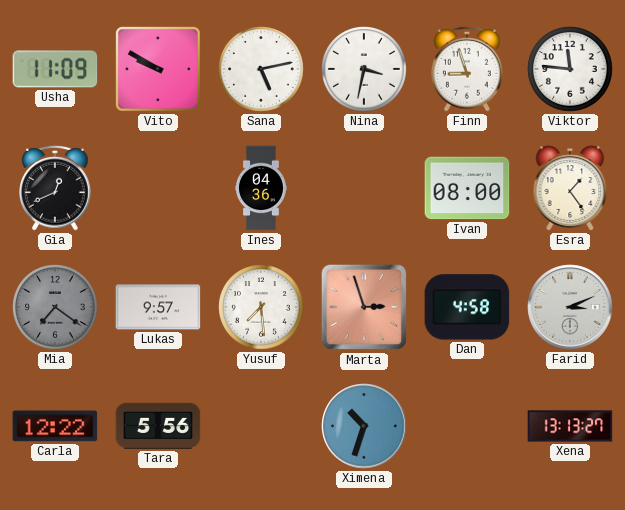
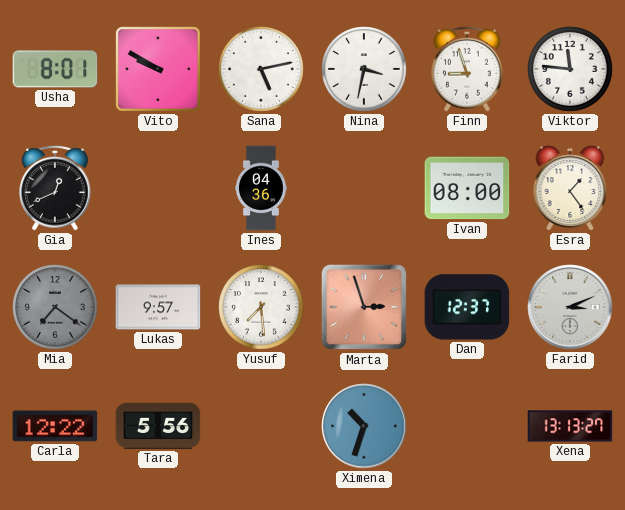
Usha: 11:09 -> 8:01
Dan: 4:58 -> 12:37
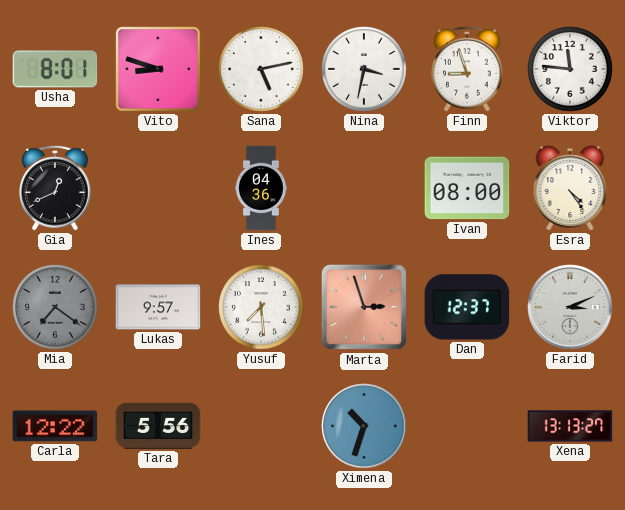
Vito: 9:50 -> 8:48
Esra: 1:24 -> 4:24
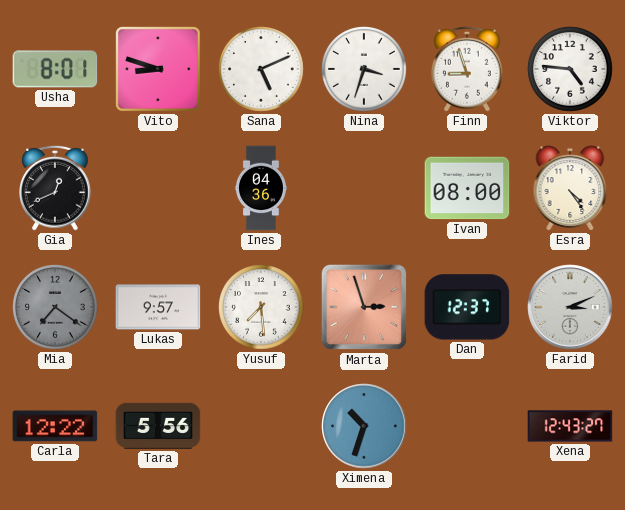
Sana: 5:13 -> 5:11
Nina: 3:32 -> 3:33
Viktor: 11:46 -> 4:46
Xena: 13:13 -> 12:43
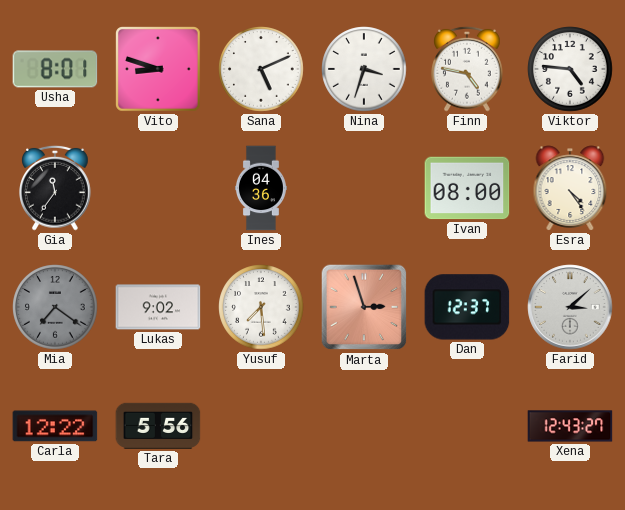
Finn: 8:57 -> 4:47
Gia: 12:41 -> 11:36
Lukas: 9:57 -> 9:02
Farid: 3:11 -> 3:08
Ximena: 10:33 -> none
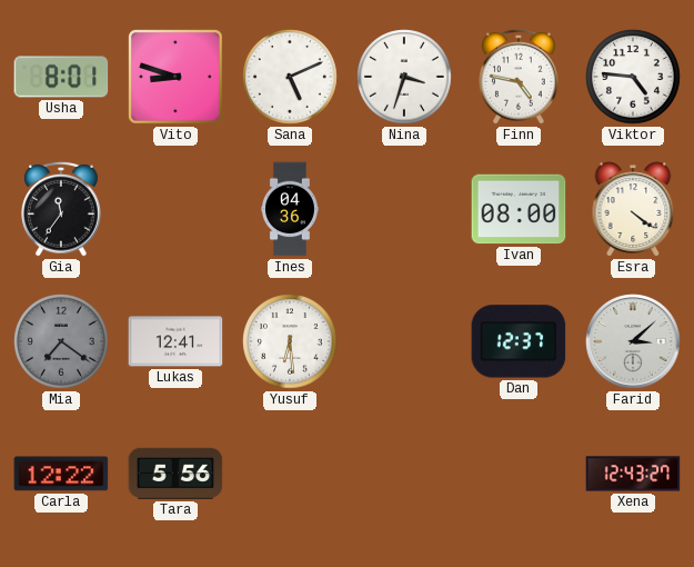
Esra: 4:24 -> 4:21
Lukas: 9:02 -> 12:41
Yusuf: 7:29 -> 6:29
Marta: 2:57 -> none
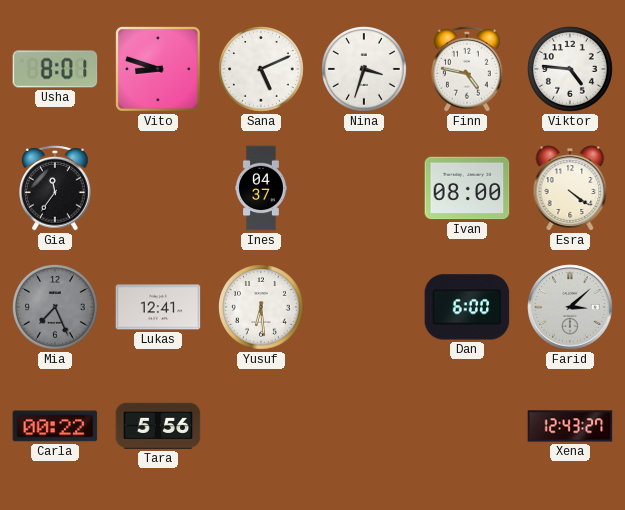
Ines: 04:36 -> 04:37
Mia: 7:21 -> 7:26
Dan: 12:37 -> 6:00
Carla: 12:22 -> 00:22
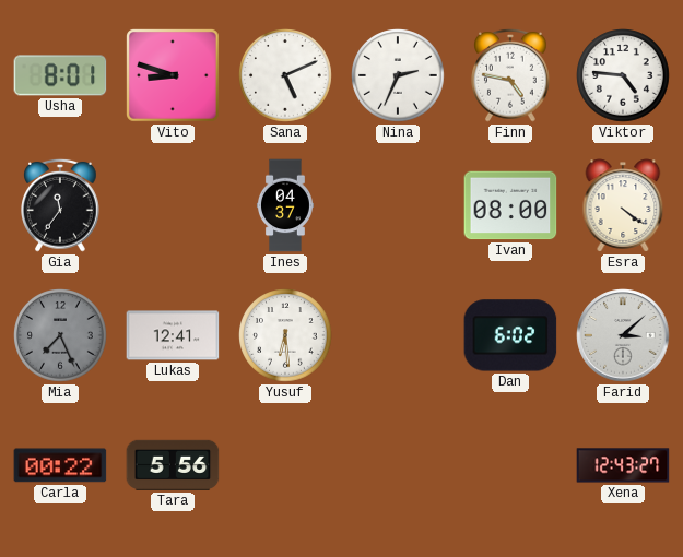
Nina: 3:33 -> 2:34
Dan: 6:00 -> 6:02
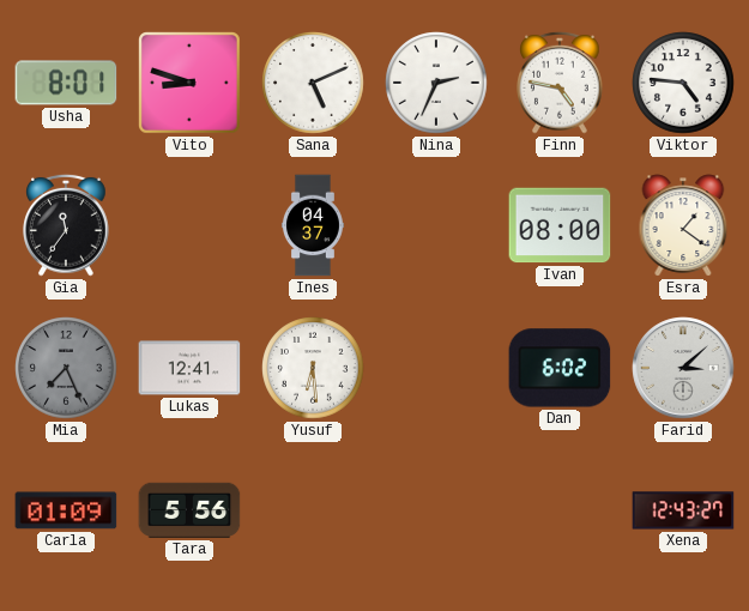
Esra: 4:21 -> 1:21
Carla: 00:22 -> 01:09
